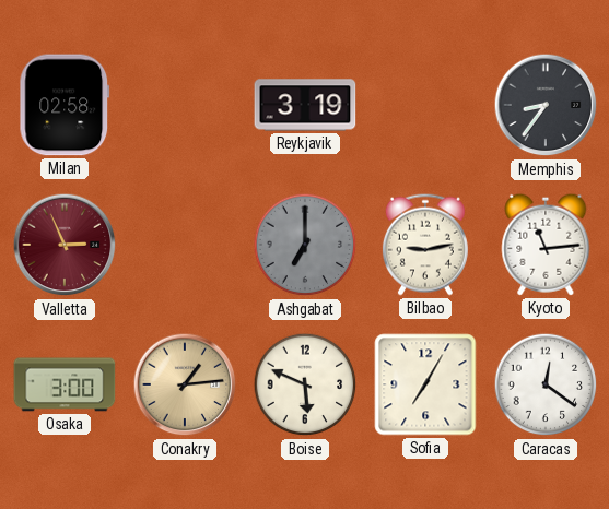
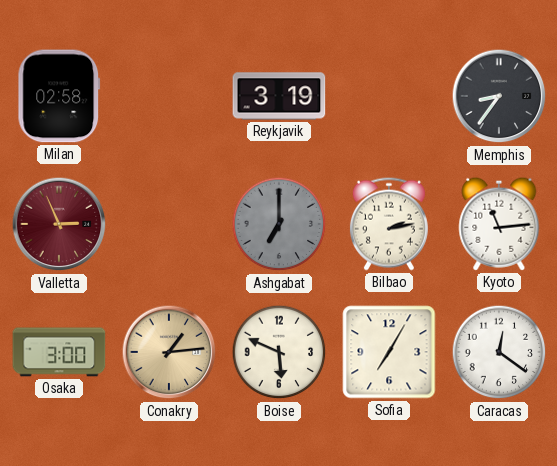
Bilbao: 9:13 -> 2:13
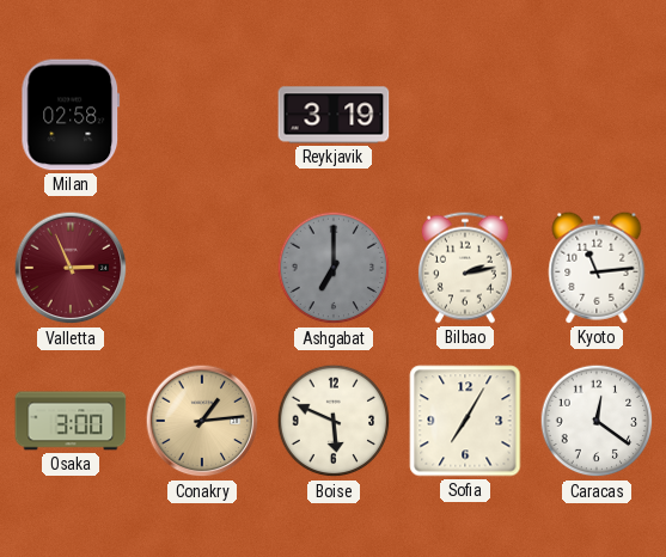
Memphis: 8:36 -> none
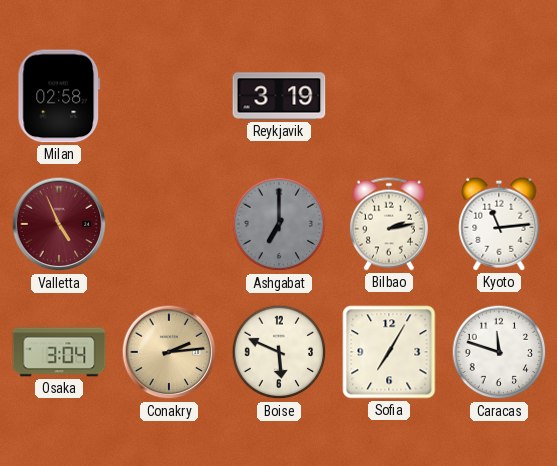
Valletta: 2:56 -> 4:56
Osaka: 3:00 -> 3:04
Conakry: 1:14 -> 2:14
Caracas: 12:21 -> 11:48
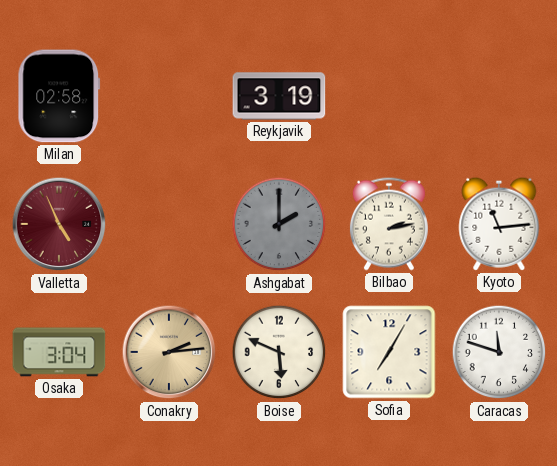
Ashgabat: 7:00 -> 2:00
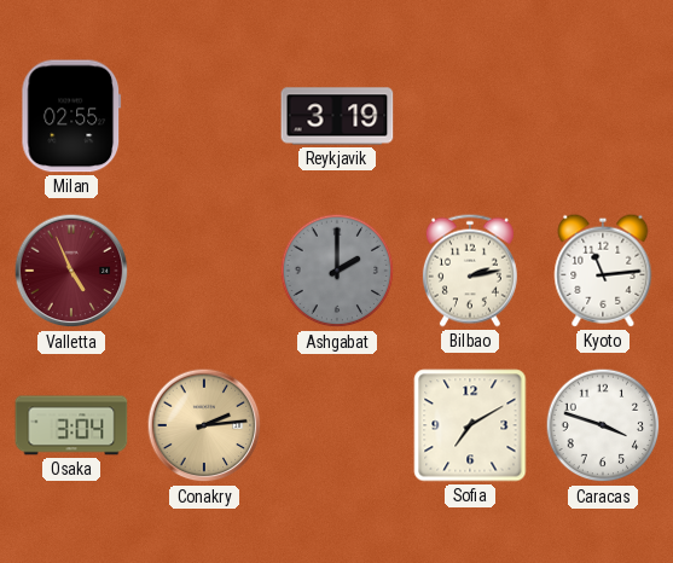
Milan: 02:58 -> 02:55
Boise: 5:49 -> none
Sofia: 7:05 -> 7:10
Caracas: 11:48 -> 3:48
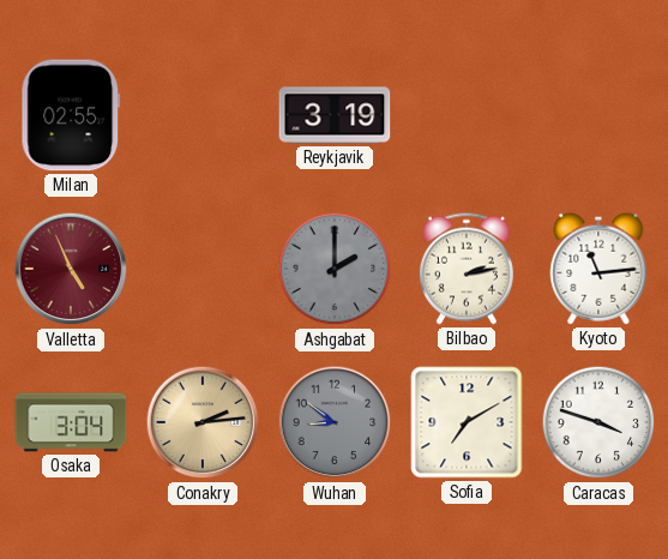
Wuhan: none -> 8:51
